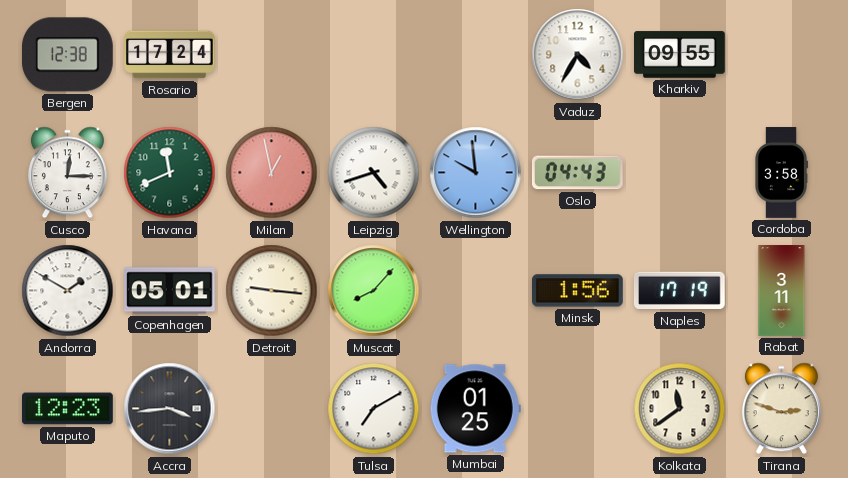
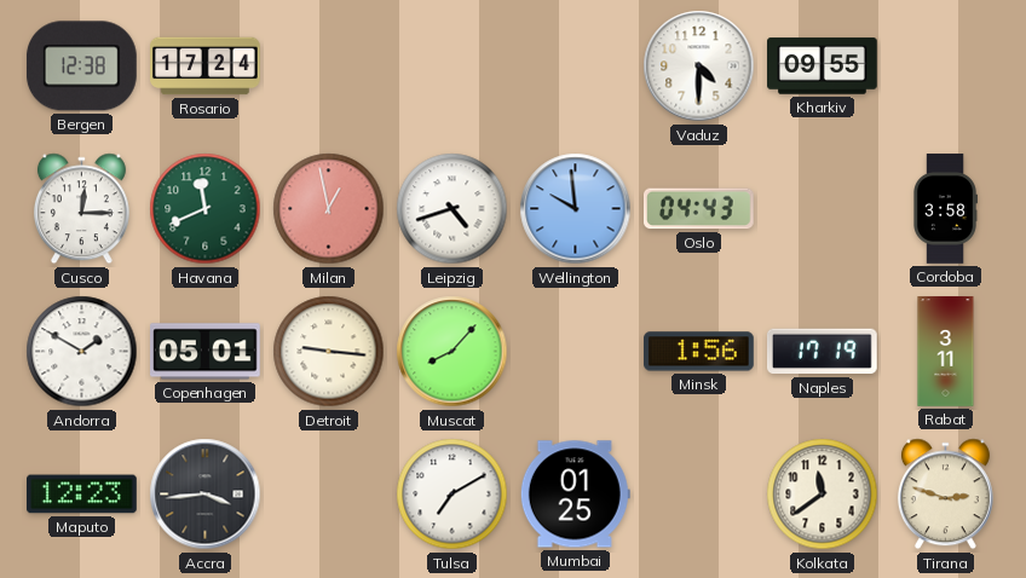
Vaduz: 4:35 -> 4:30
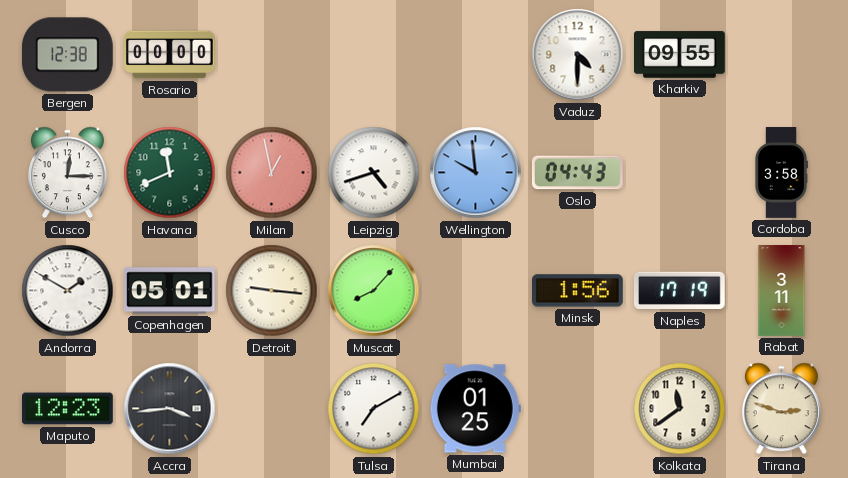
Rosario: 17:24 -> 00:00
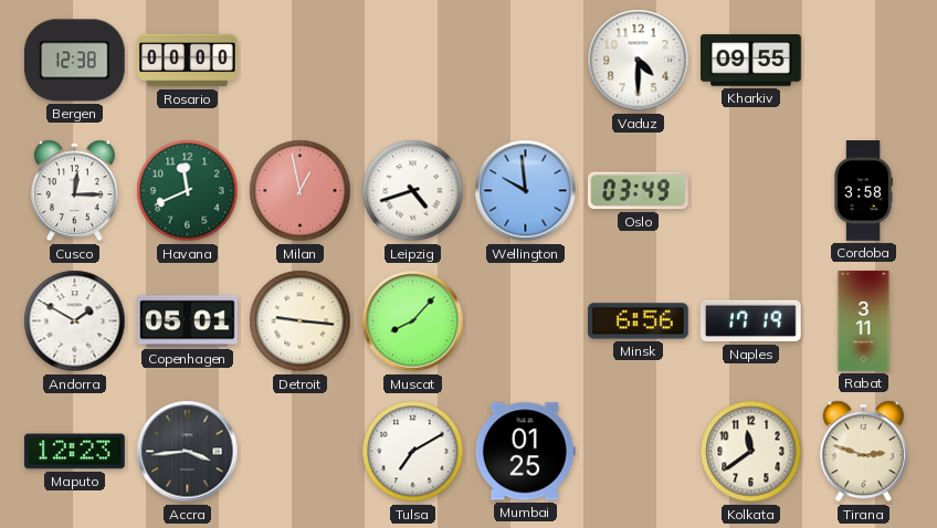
Oslo: 04:43 -> 03:49
Minsk: 1:56 -> 6:56
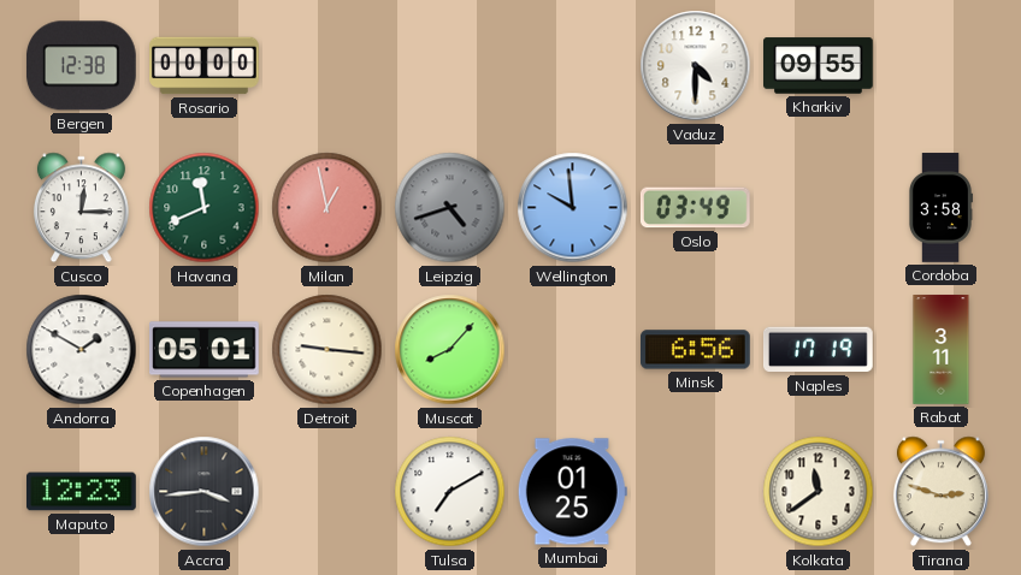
Leipzig dial: white -> grey
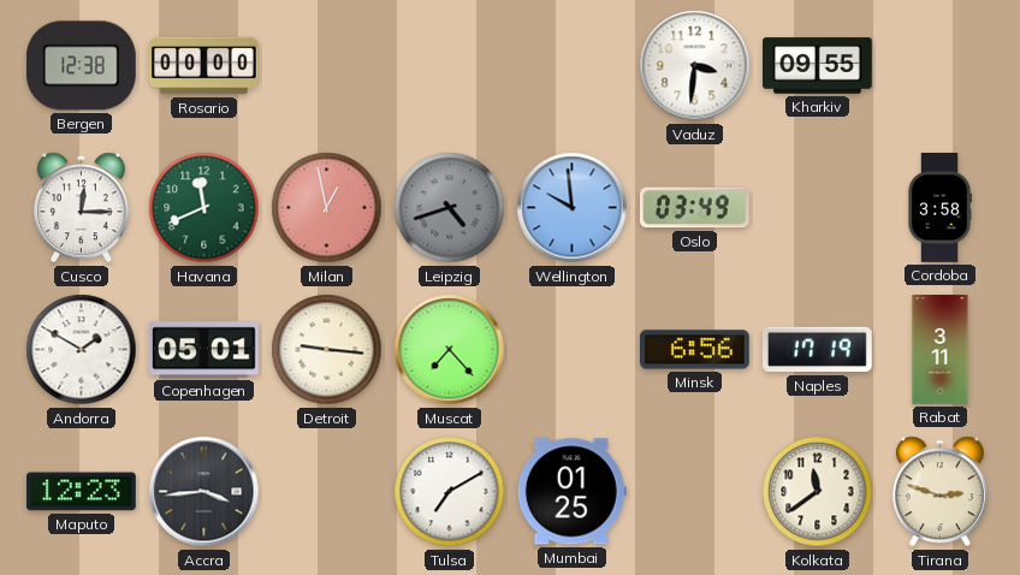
Vaduz: 4:30 -> 3:31
Muscat: 8:07 -> 7:23
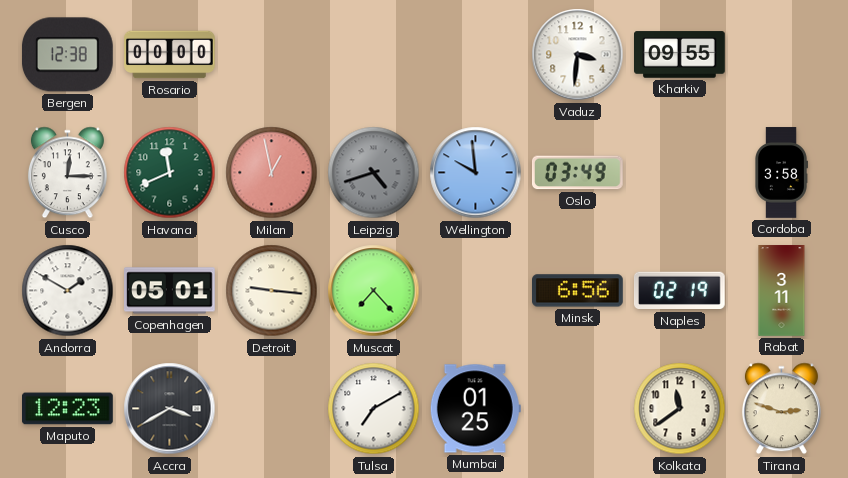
Naples: 17:19 -> 02:19
Accra: 3:44 -> 3:40
